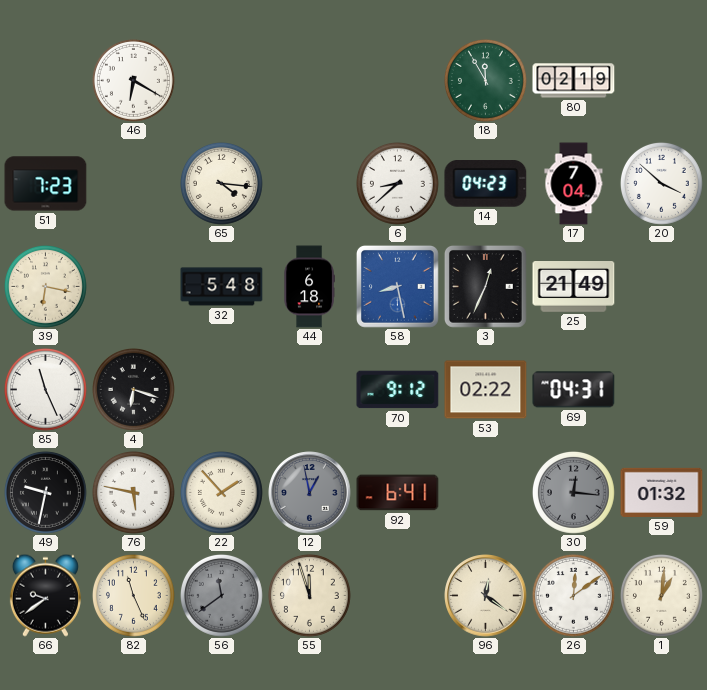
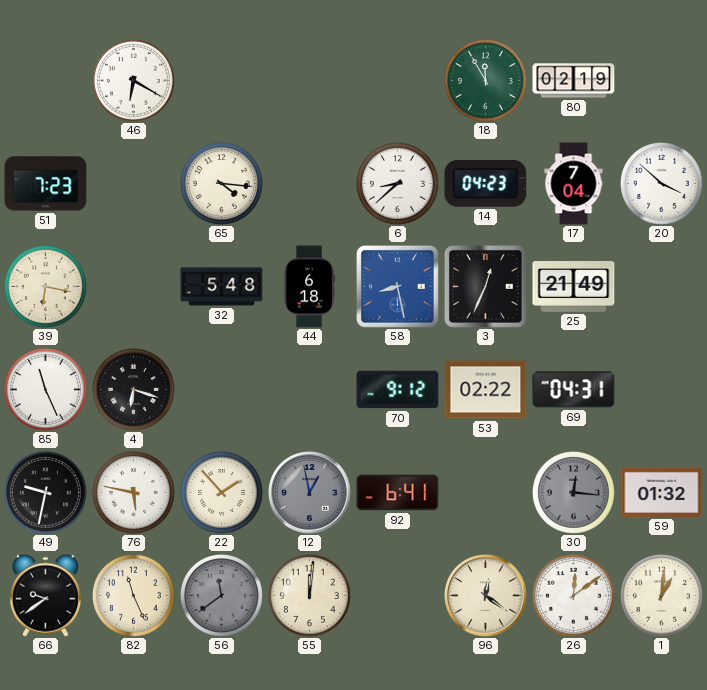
55: 11:57 -> 12:01
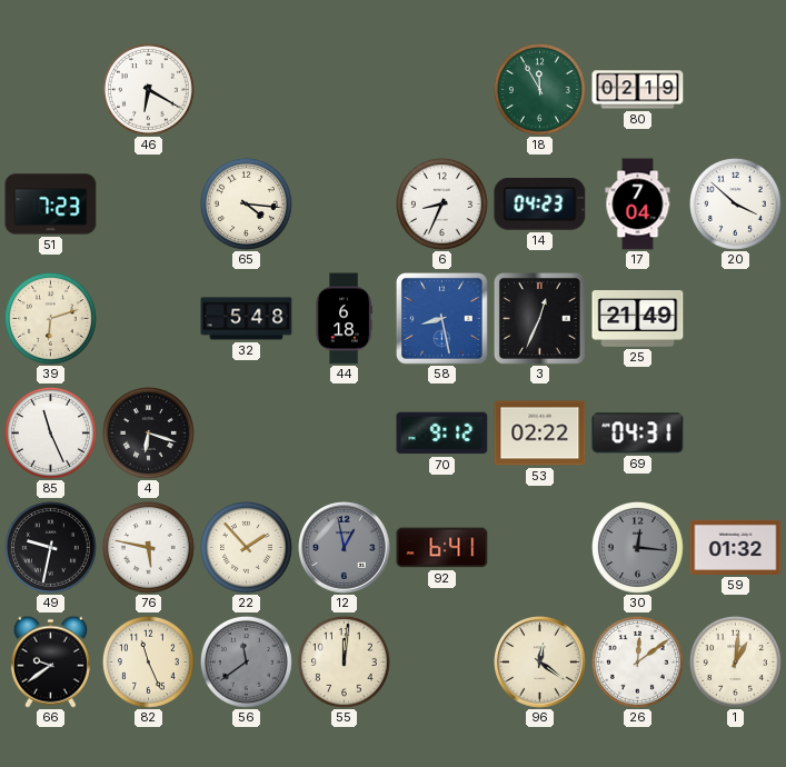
6: 8:38 -> 8:34
39: 6:17 -> 6:12
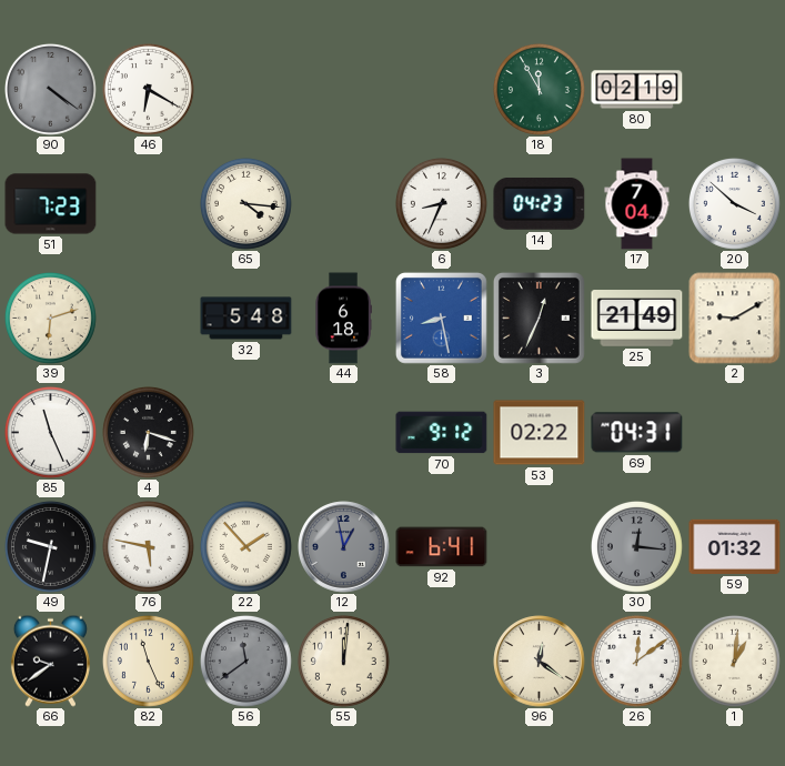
90: none -> 4:21
2: none -> 9:10
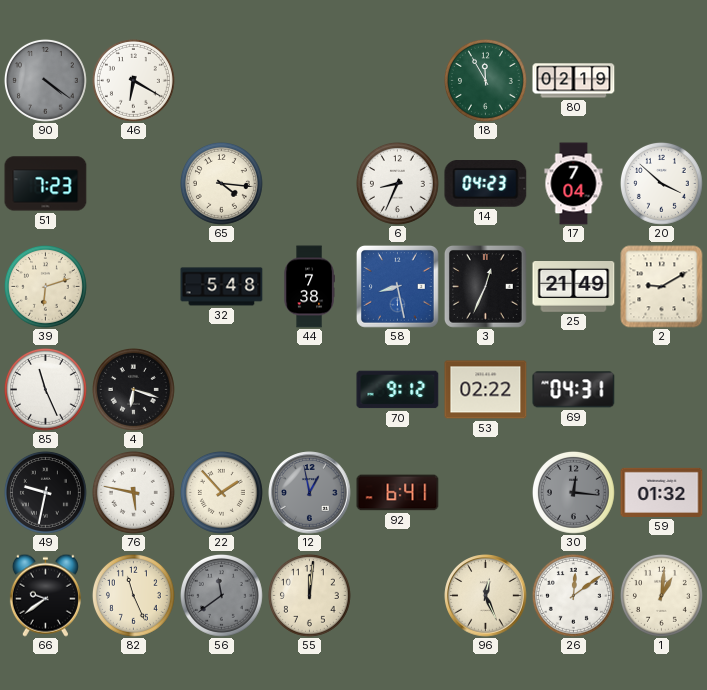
44: 6:18 -> 7:38
96: 12:21 -> 12:26
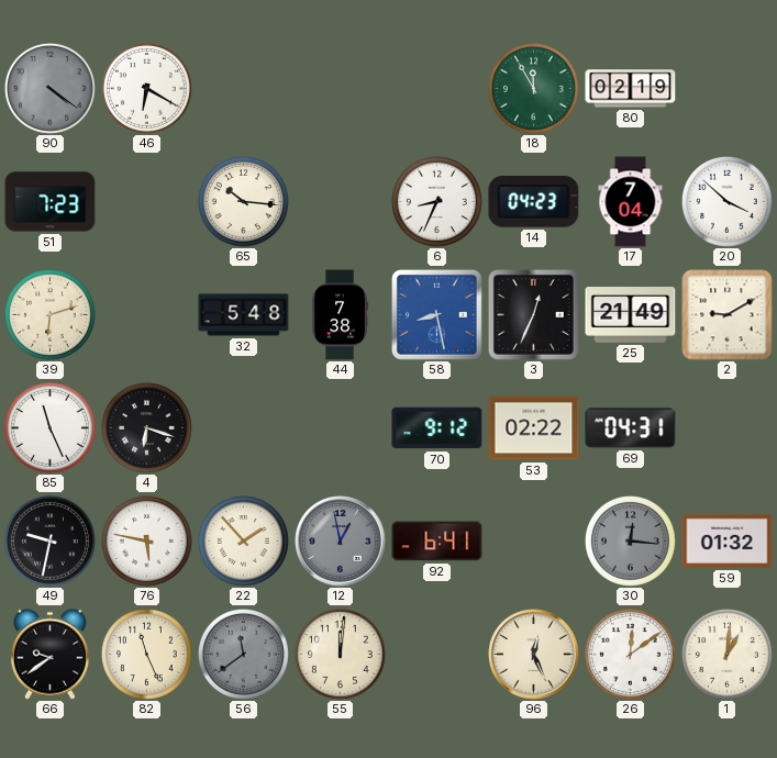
65: 4:16 -> 10:16
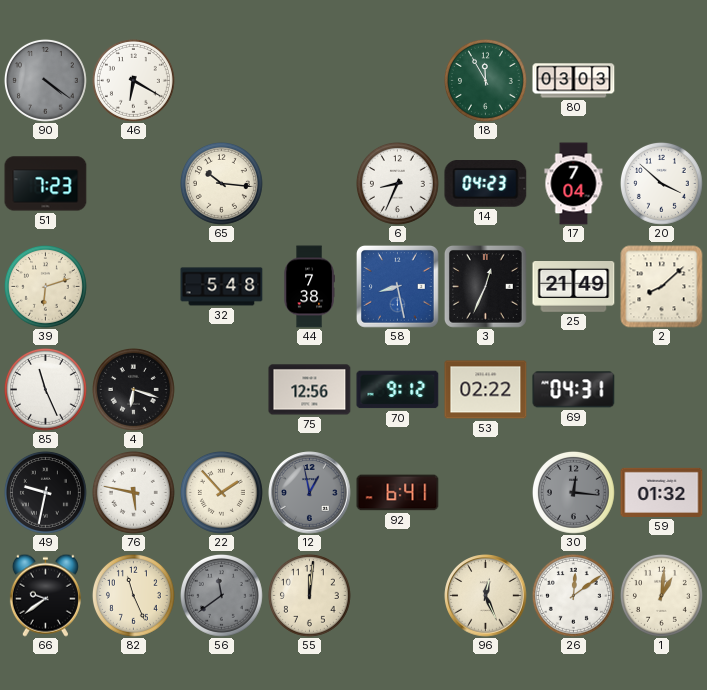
80: 02:19 -> 03:03
2: 9:10 -> 8:08
75: none -> 12:56
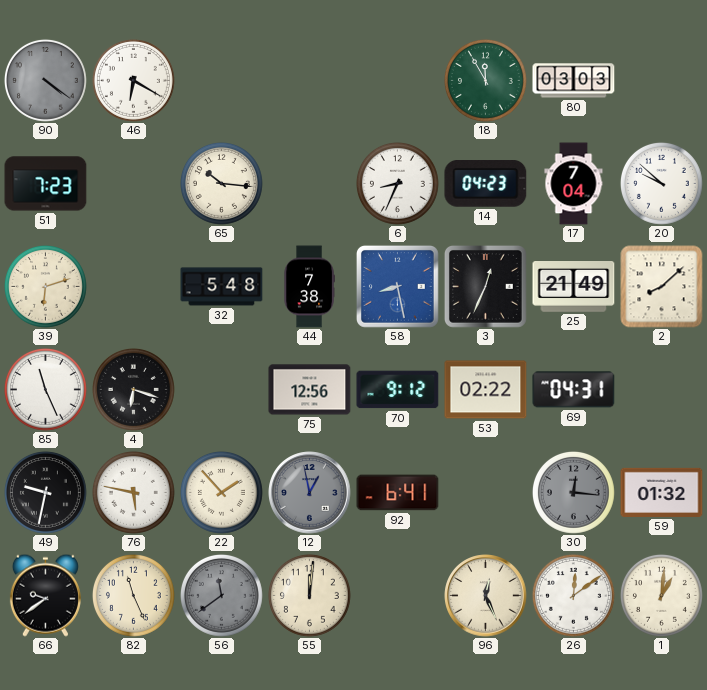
20: 3:52 -> 9:52
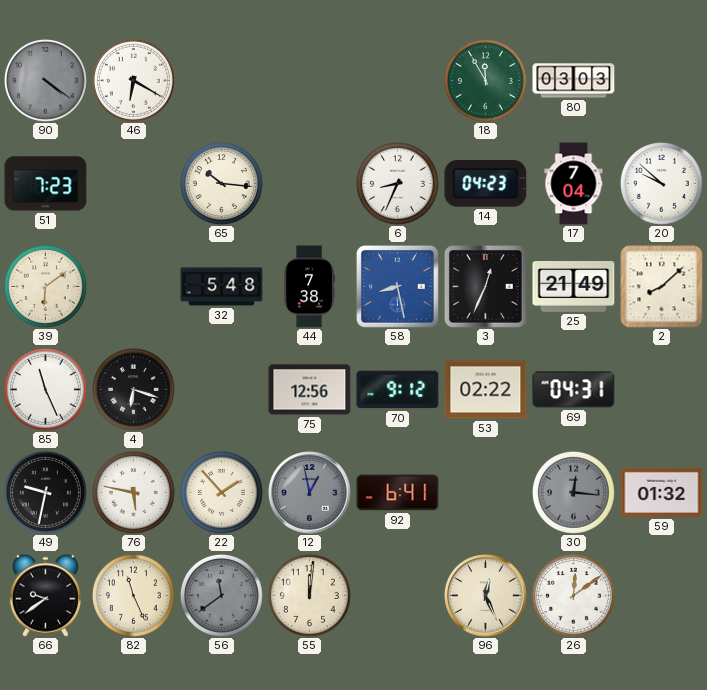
39: 6:12 -> 6:09
1: 1:01 -> none
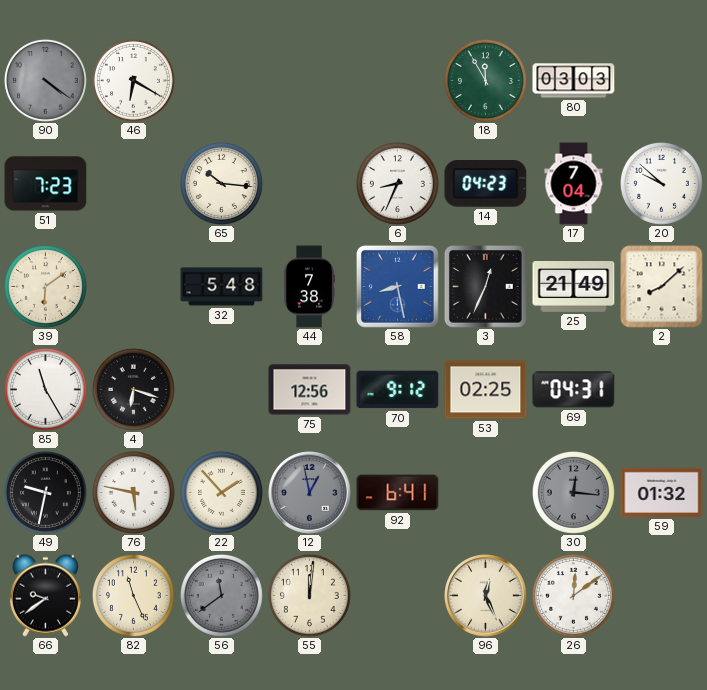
85: 11:26 -> 11:25
53: 02:22 -> 02:25
